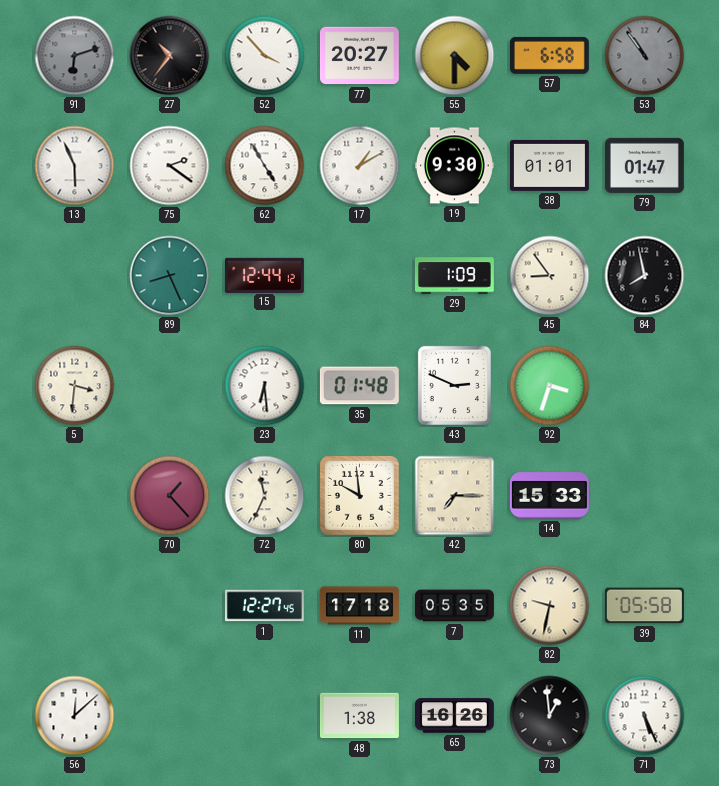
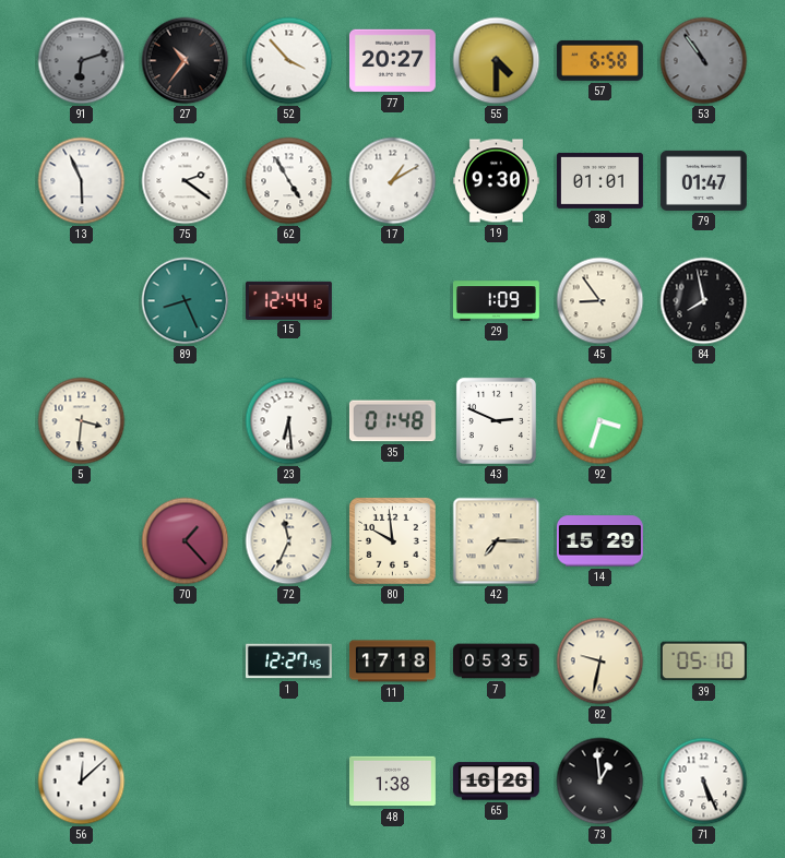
14: 15:33 -> 15:29
39: 05:58 -> 05:10
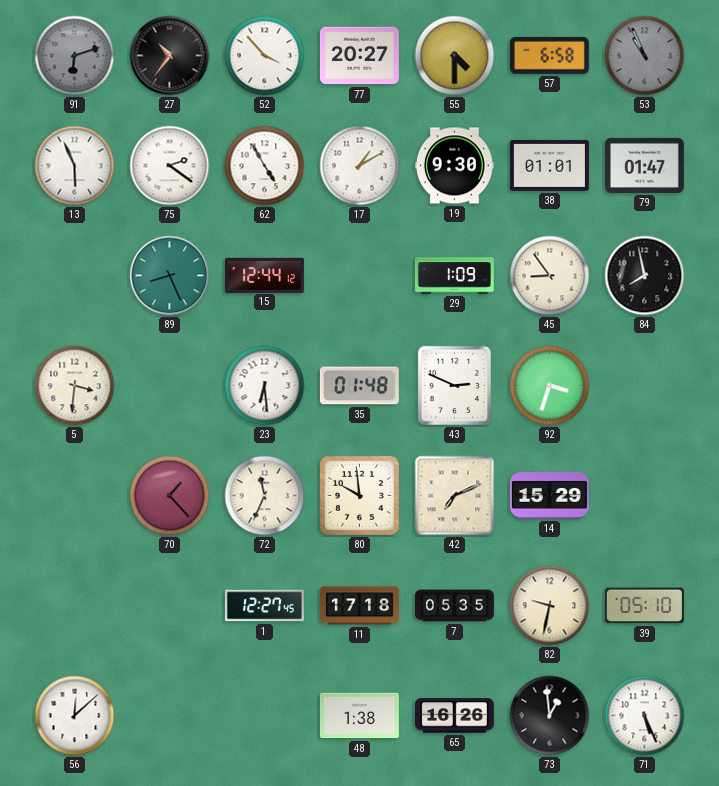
53: 10:54 -> 10:56
42: 7:15 -> 7:11
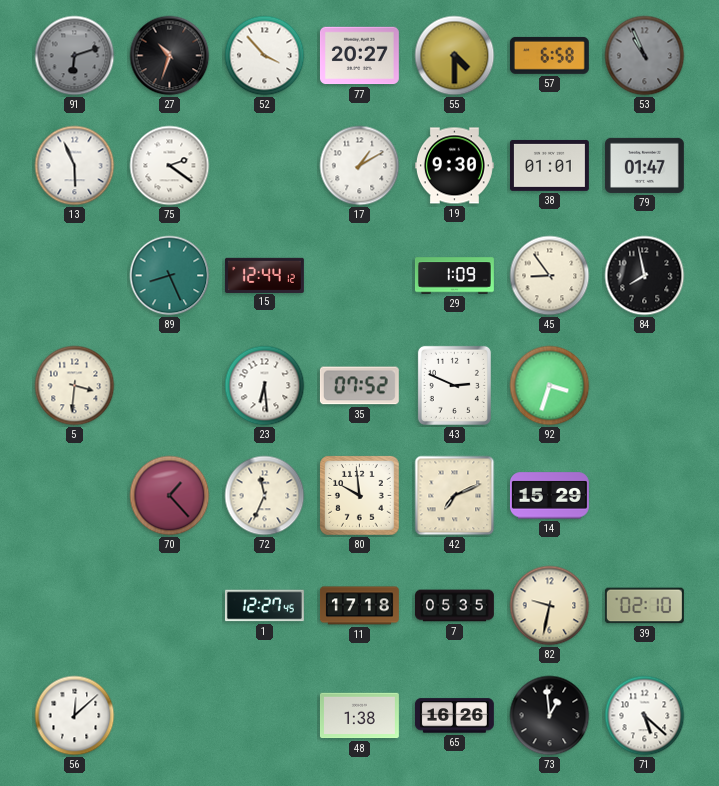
27: 10:36 -> 10:33
62: 4:55 -> none
35: 01:48 -> 07:52
39: 05:10 -> 02:10
71: 5:26 -> 5:22
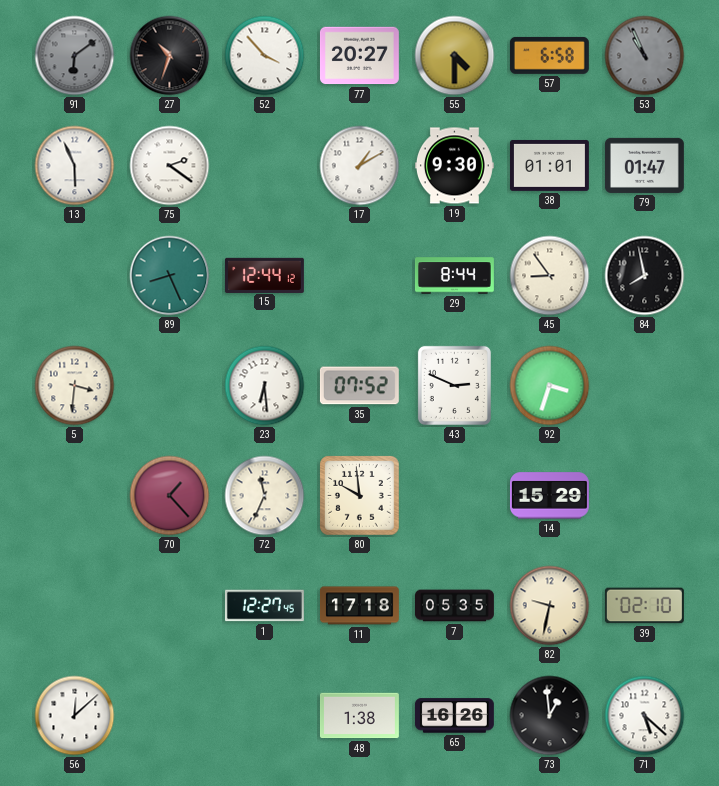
91: 6:12 -> 6:09
29: 1:09 -> 8:44
42: 7:11 -> none
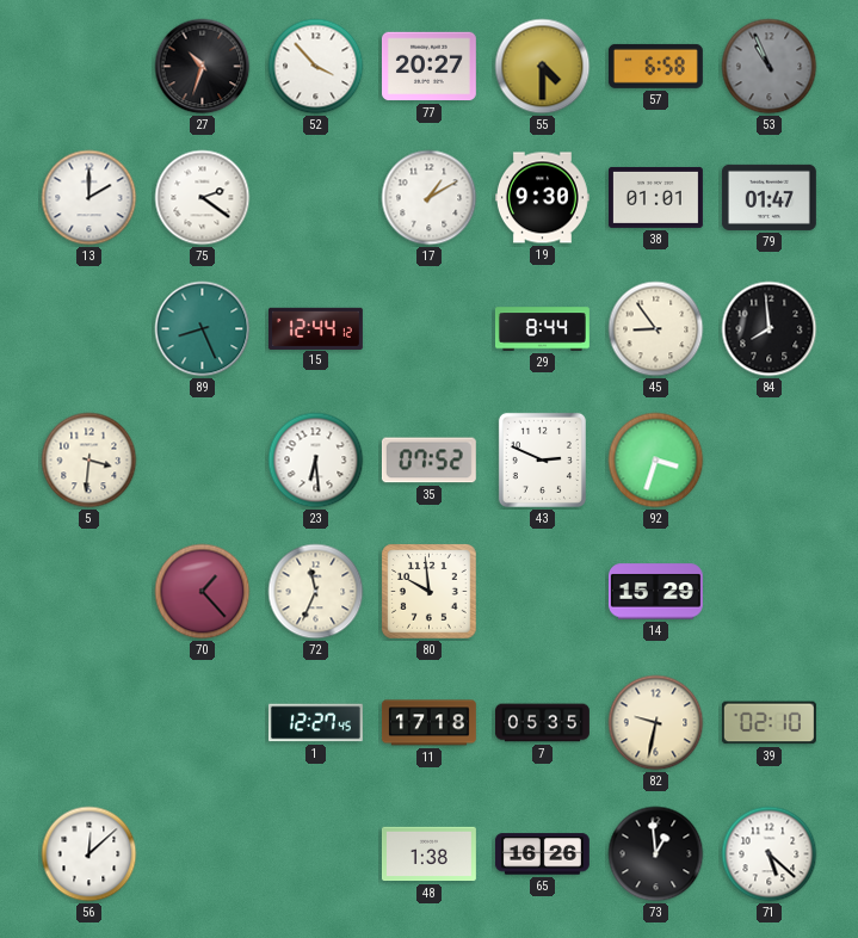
91: 6:09 -> none
13: 5:56 -> 2:00
84: 7:58 -> 7:59
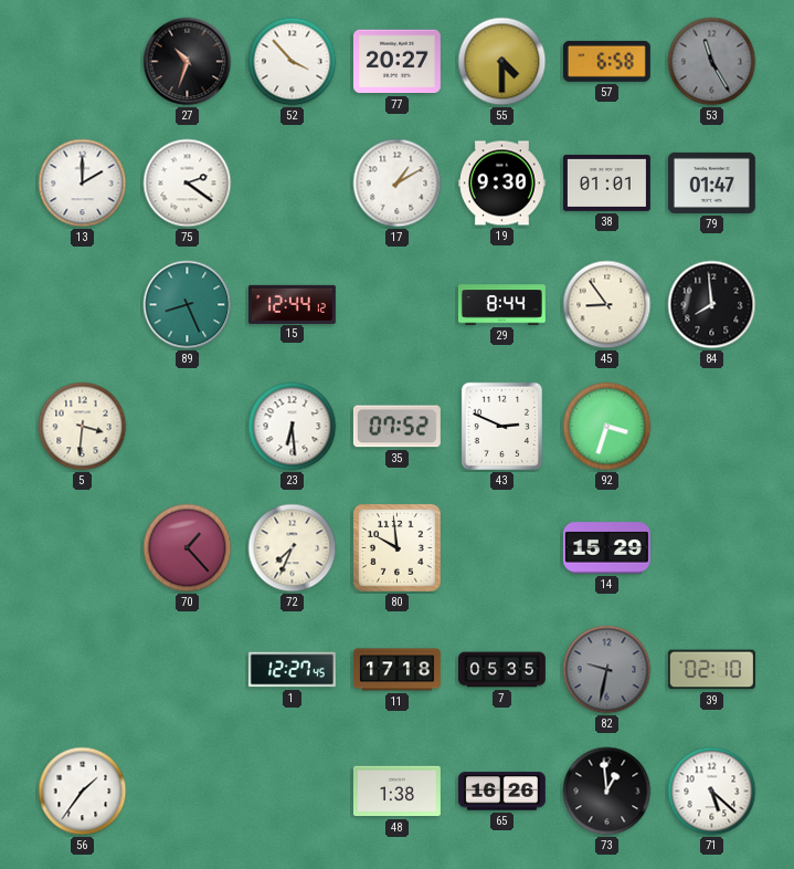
53: 10:56 -> 11:25
72: 11:34 -> 7:34
82 dial: cream -> grey
56: 12:08 -> 1:36
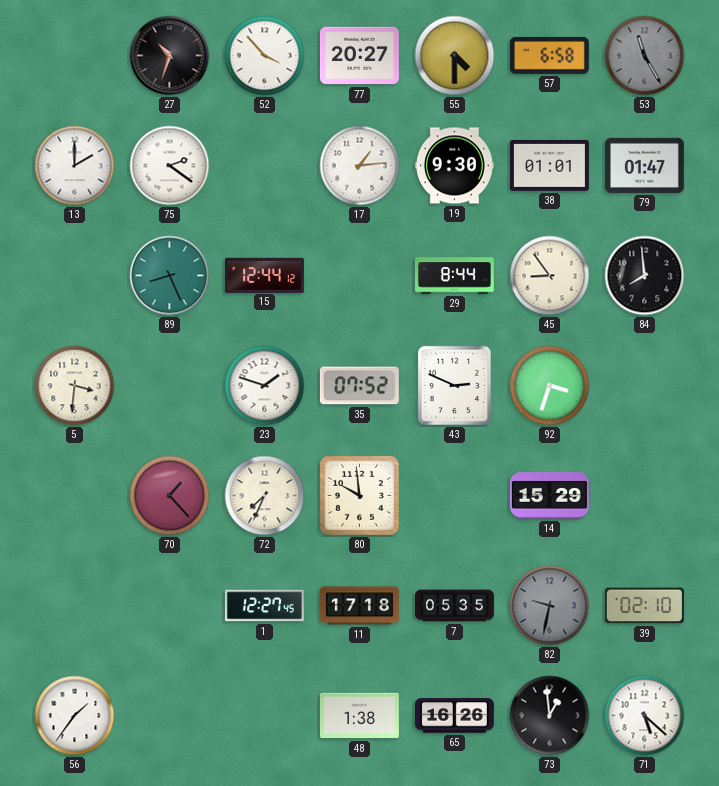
17: 1:10 -> 1:14
23: 6:29 -> 1:48
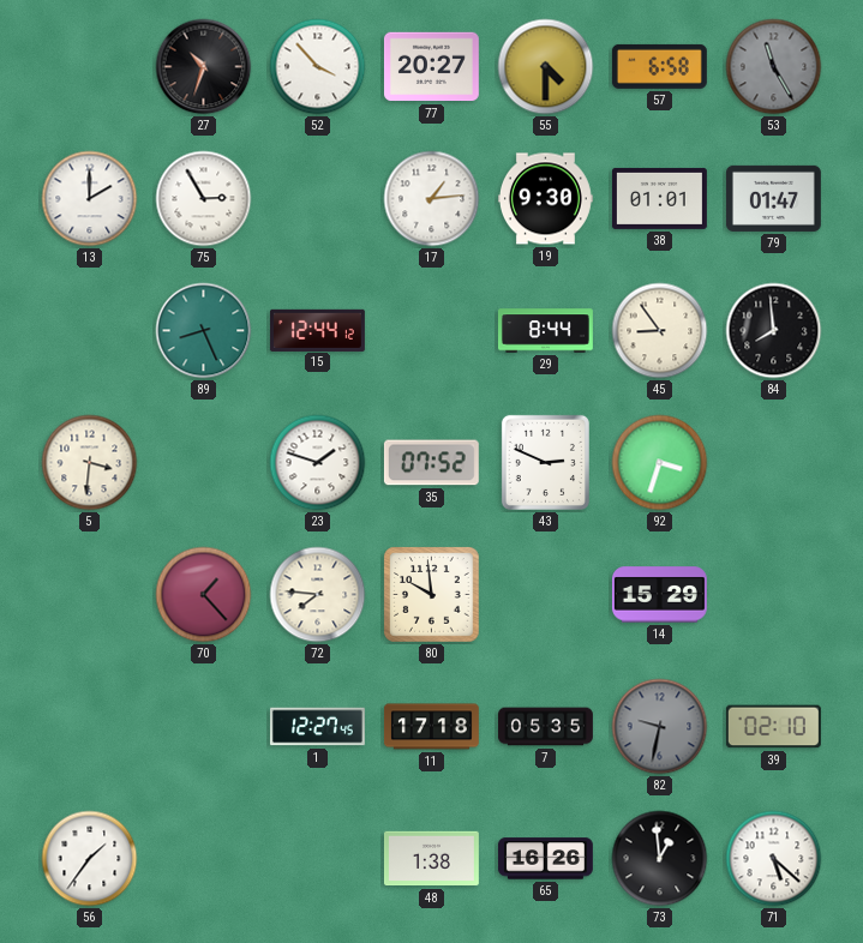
75: 2:21 -> 2:55
72: 7:34 -> 7:46
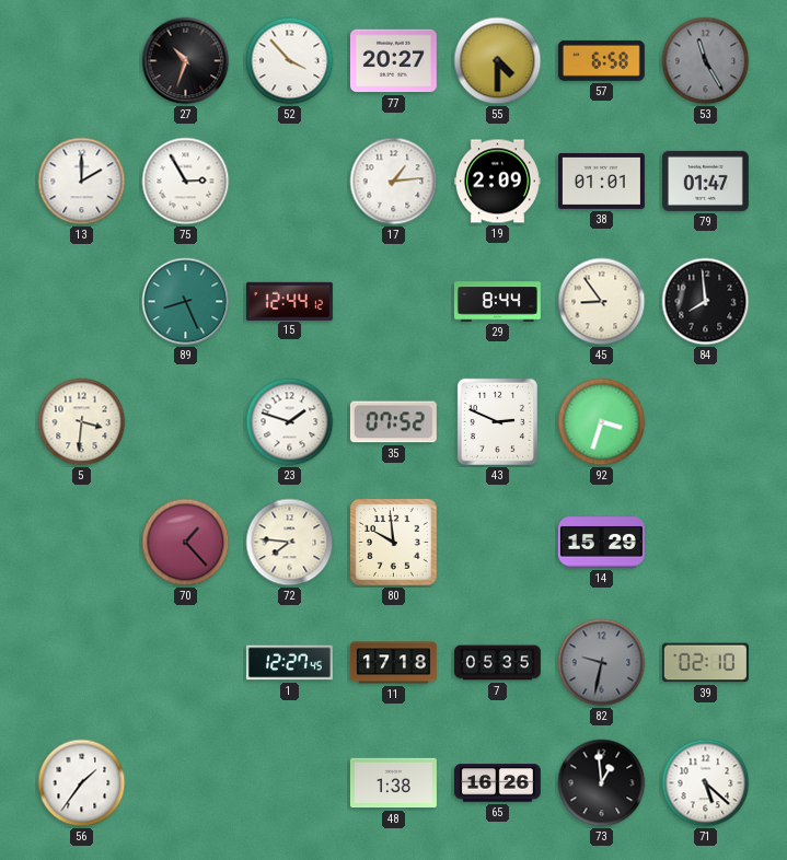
19: 9:30 -> 2:09
